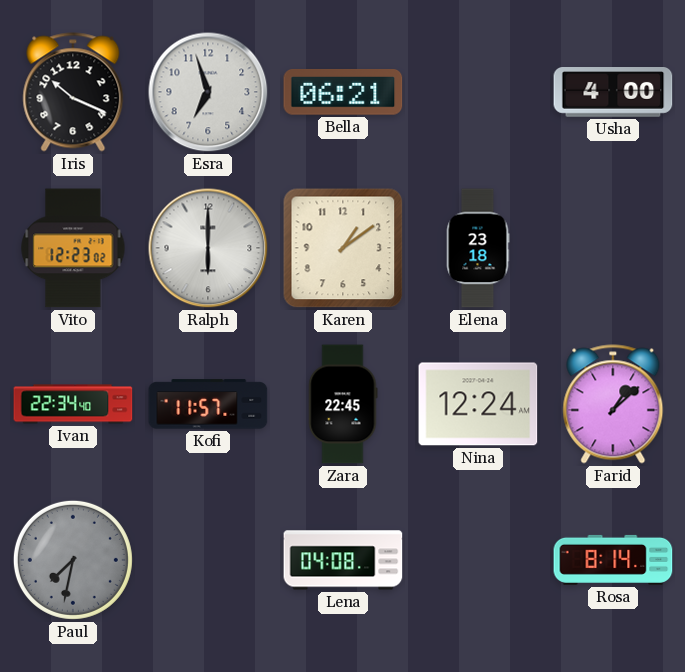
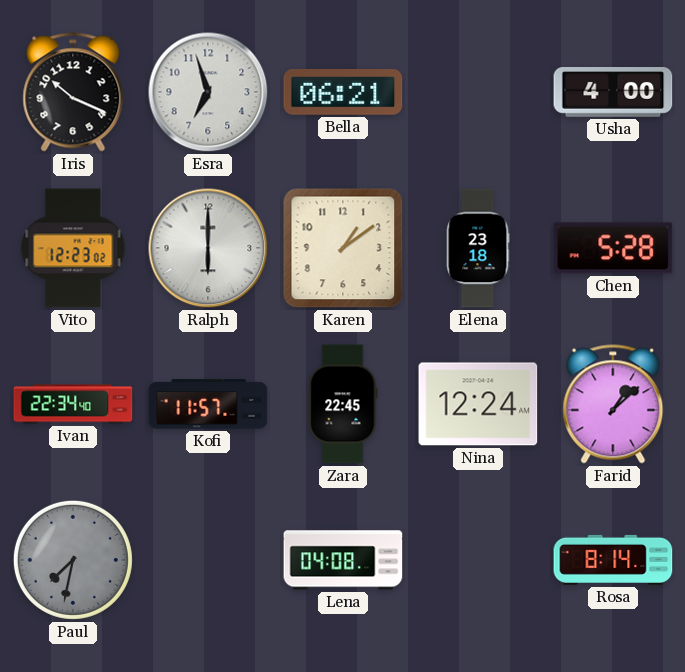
Chen: none -> 5:28
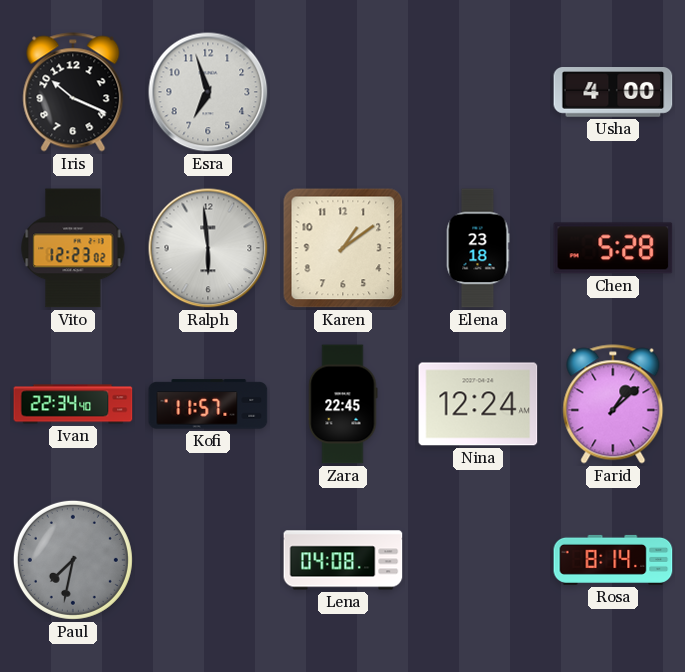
Bella: 06:21 -> none
Ralph: 6:00 -> 5:59
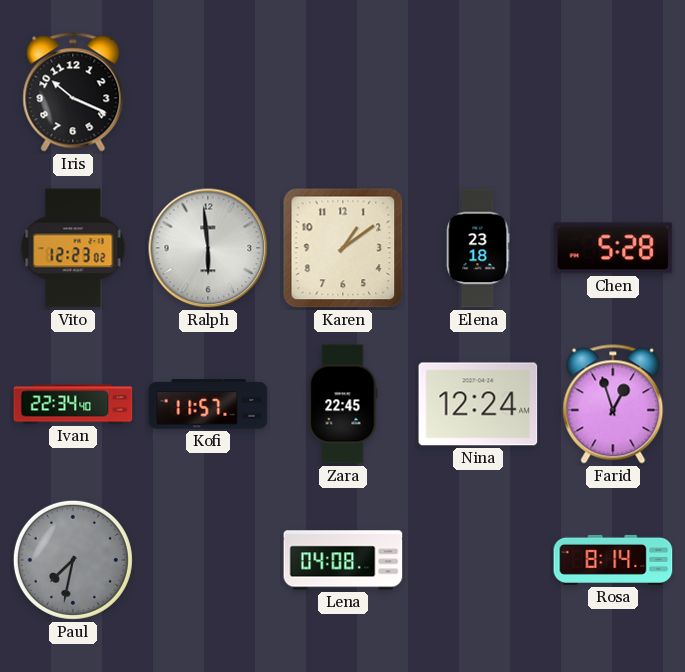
Esra: 6:57 -> none
Usha: 4:00 -> none
Farid: 1:08 -> 12:57
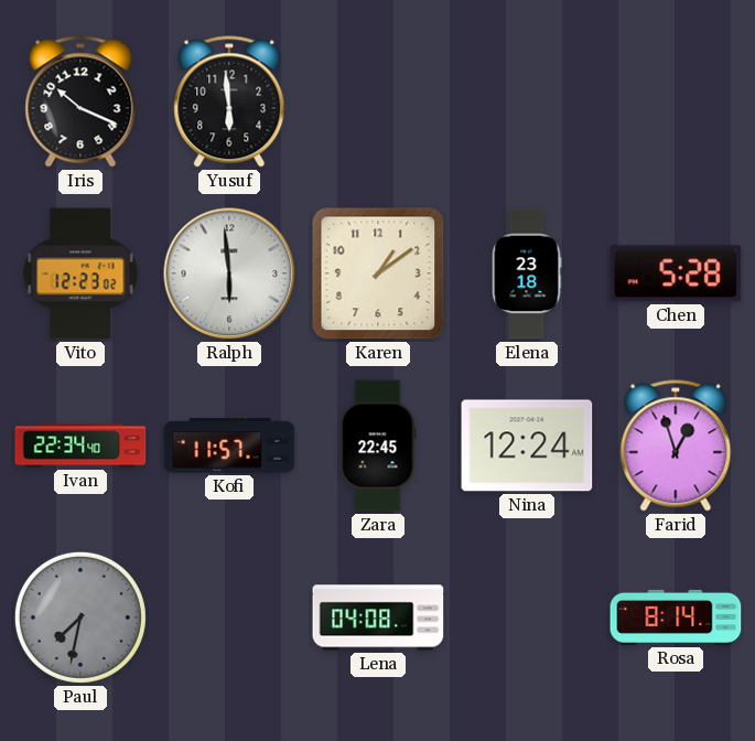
Yusuf: none -> 5:59
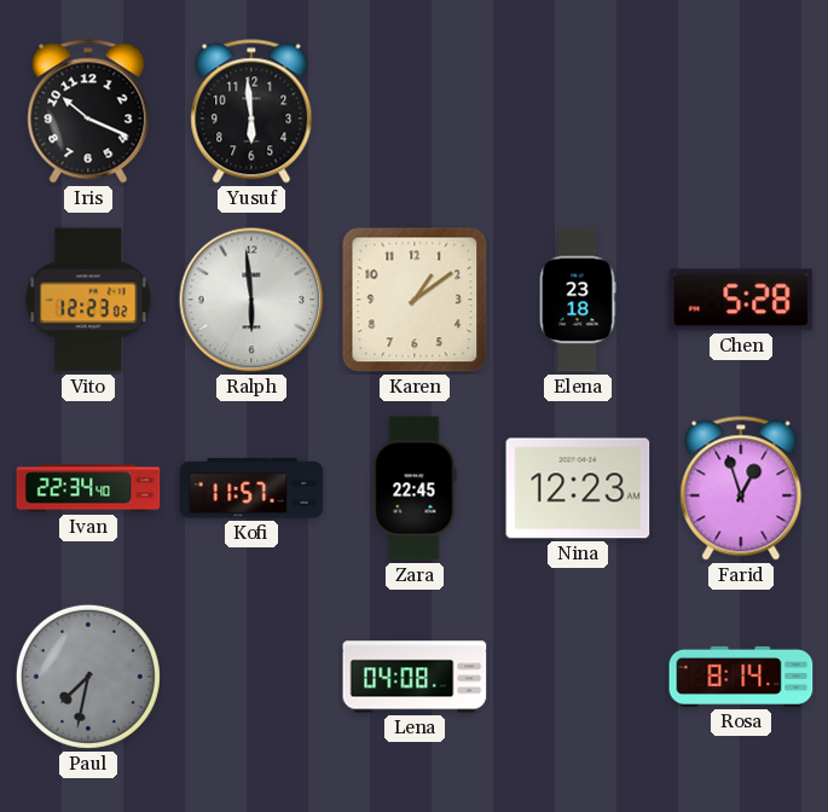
Nina: 12:24 -> 12:23
